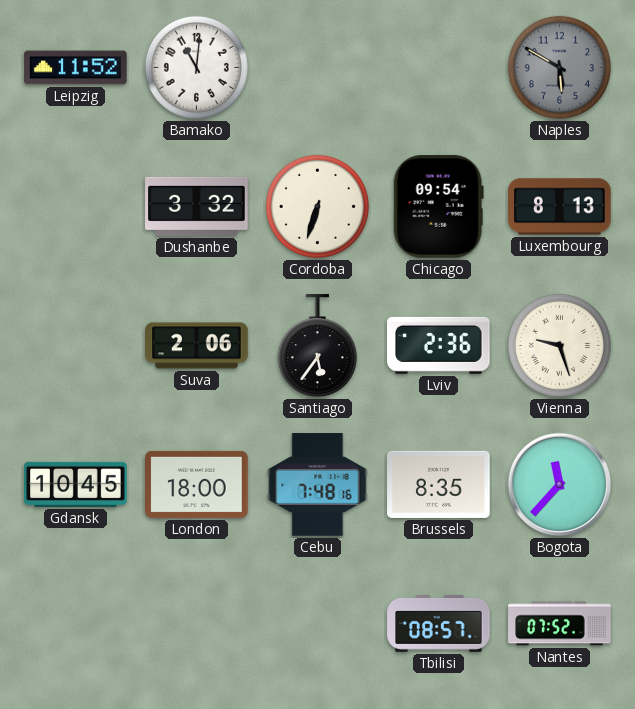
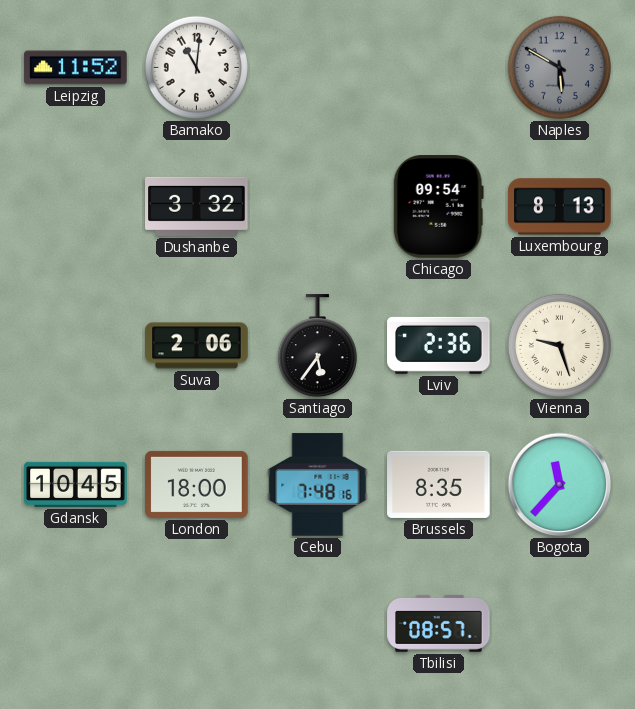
Cordoba: 6:33 -> none
Nantes: 07:52 -> none
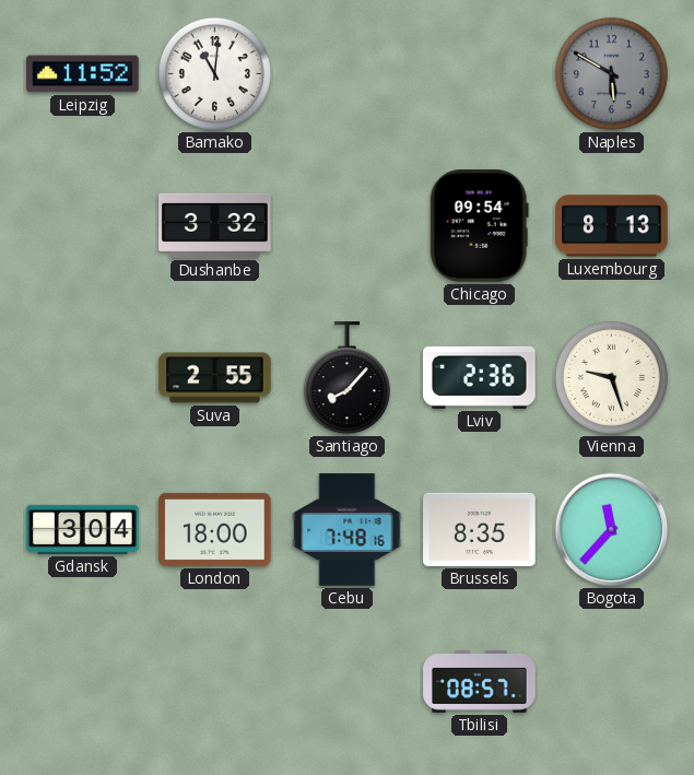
Suva: 2:06 -> 2:55
Santiago: 5:36 -> 8:07
Gdansk: 10:45 -> 3:04
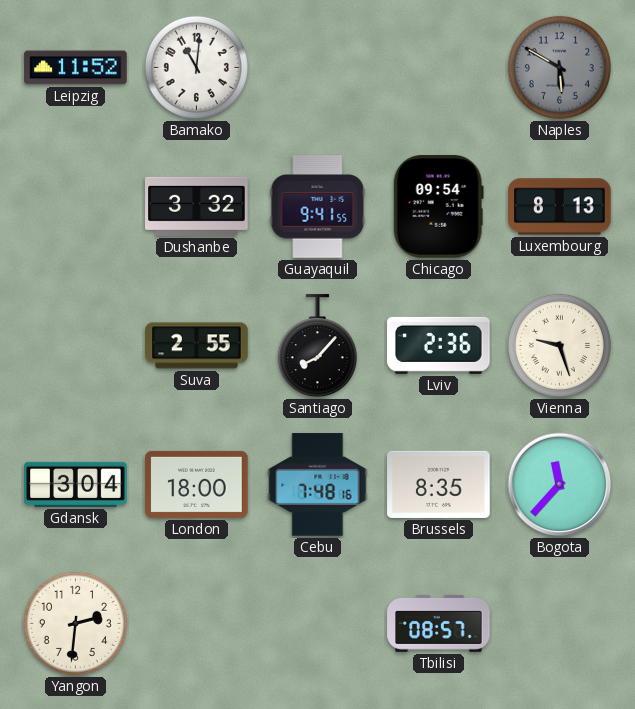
Guayaquil: none -> 9:41
Yangon: none -> 2:31
